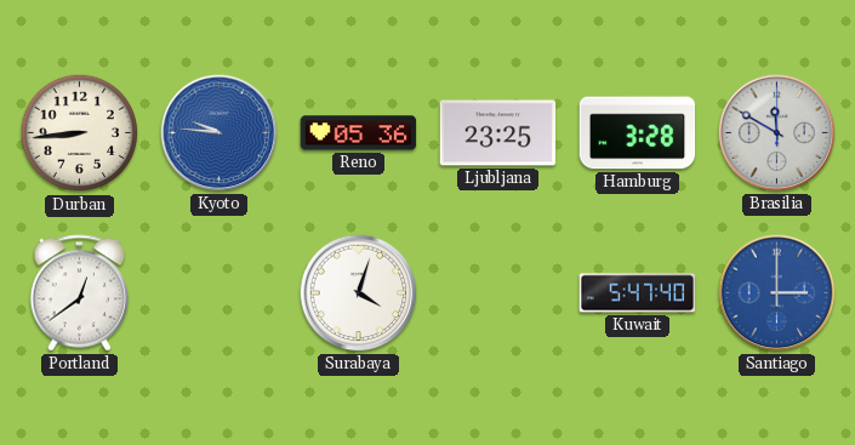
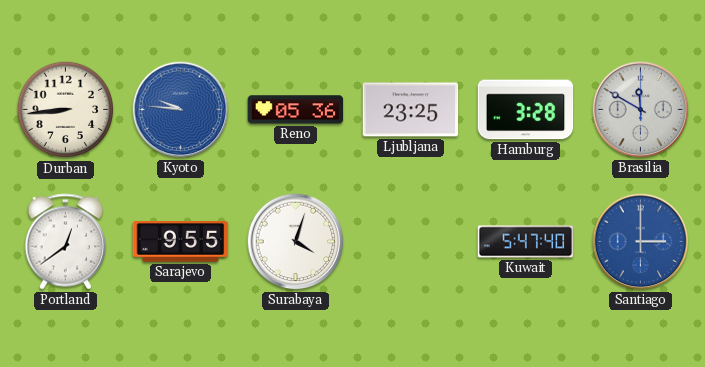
Sarajevo: none -> 9:55
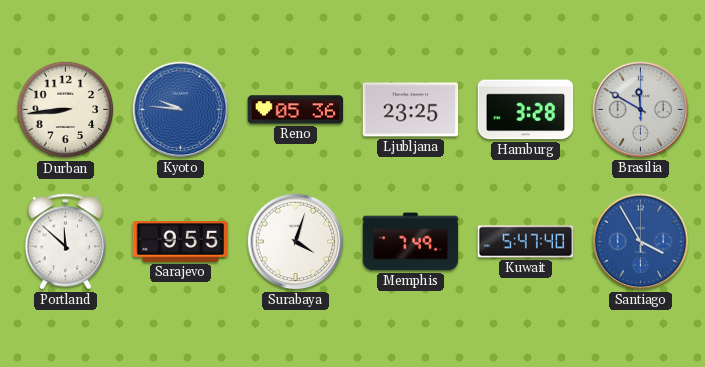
Portland: 12:39 -> 11:52
Memphis: none -> 7:49
Santiago: 3:00 -> 3:55
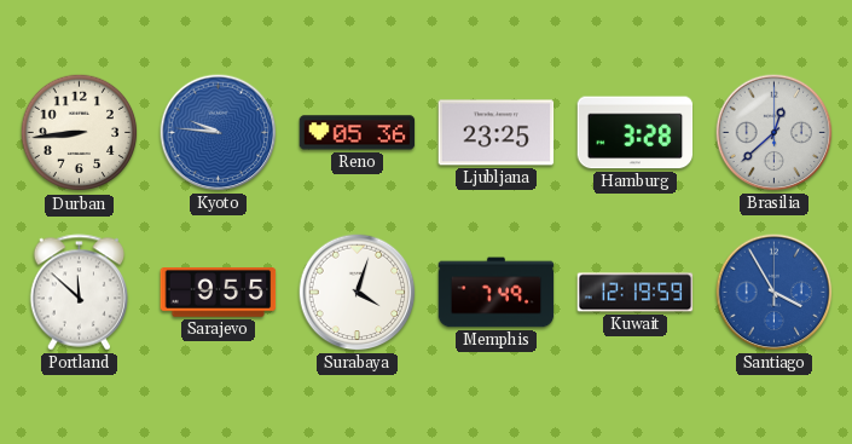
Brasilia: 11:50 -> 12:38
Kuwait: 5:47 -> 12:19
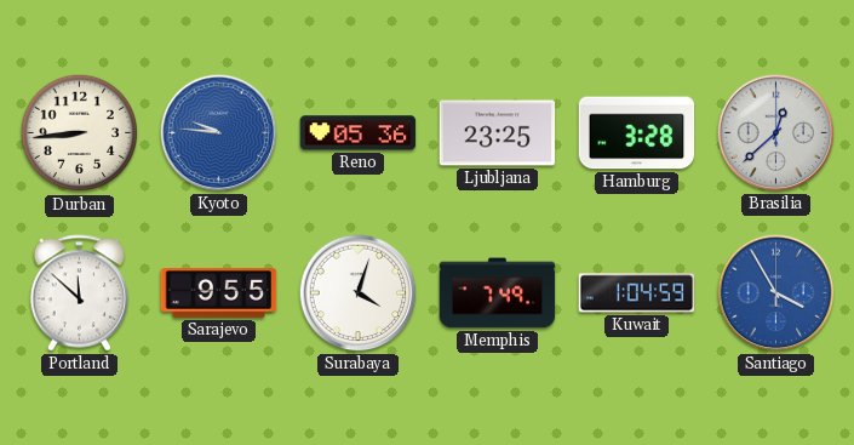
Kuwait: 12:19 -> 1:04
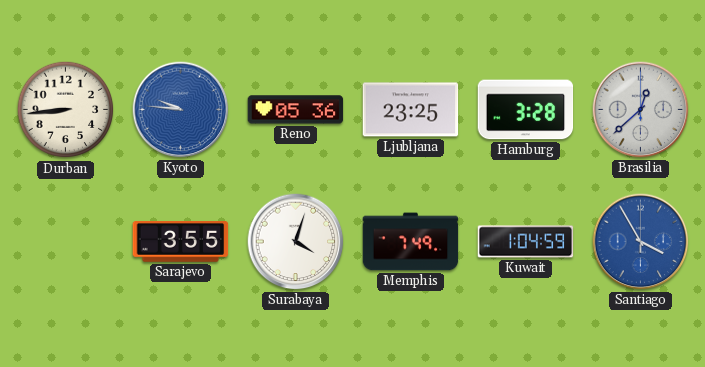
Portland: 11:52 -> none
Sarajevo: 9:55 -> 3:55
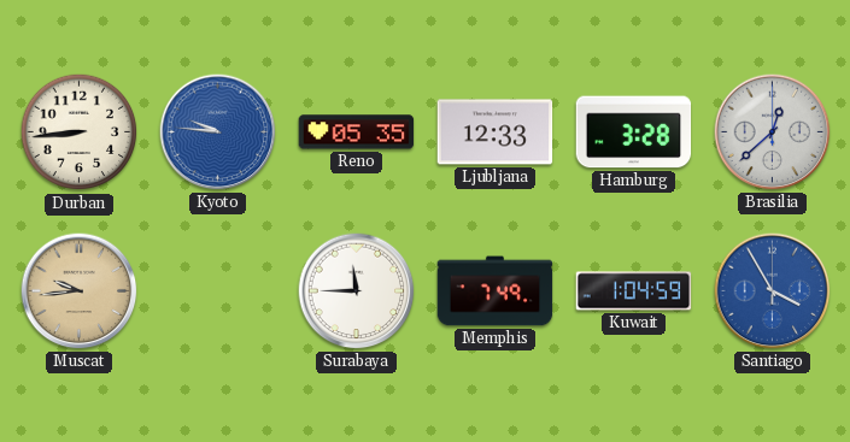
Reno: 05:36 -> 05:35
Ljubljana: 23:25 -> 12:33
Muscat: none -> 9:44
Sarajevo: 3:55 -> none
Surabaya: 4:03 -> 11:45
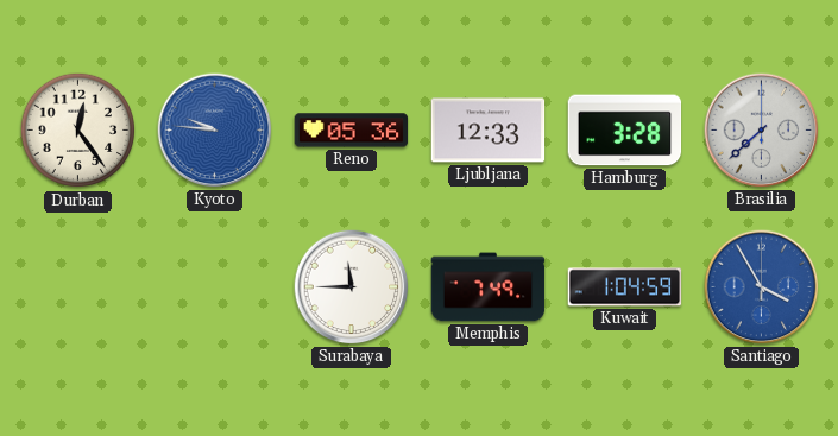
Durban: 8:44 -> 12:24
Reno: 05:35 -> 05:36
Brasilia: 12:38 -> 7:38
Muscat: 9:44 -> none
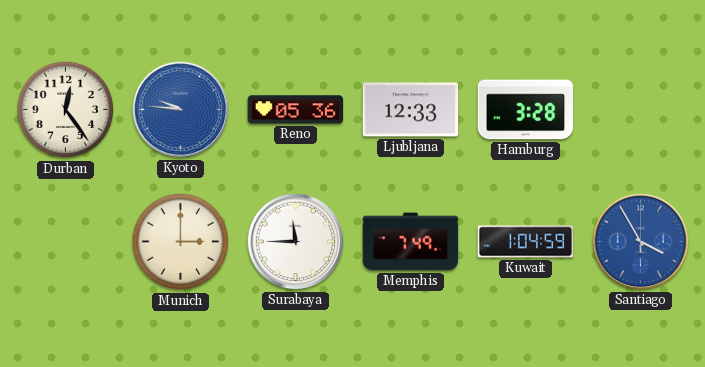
Brasilia: 7:38 -> none
Munich: none -> 3:00
